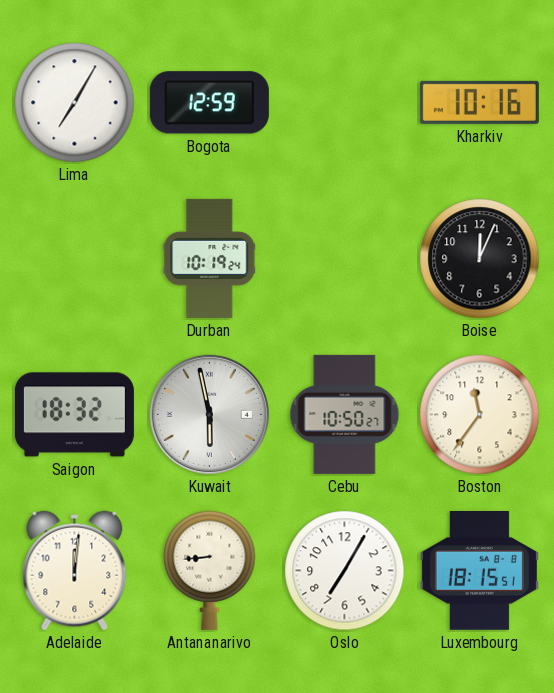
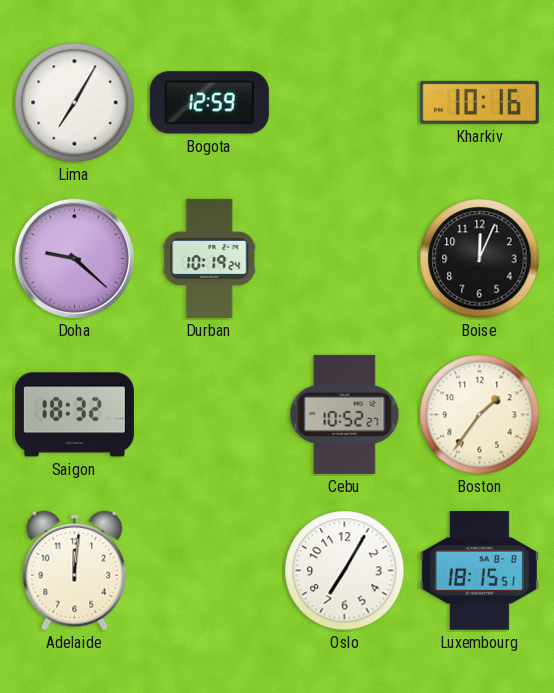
Doha: none -> 9:22
Kuwait: 5:58 -> none
Cebu: 10:50 -> 10:52
Boston: 11:36 -> 1:36
Antananarivo: 8:44 -> none
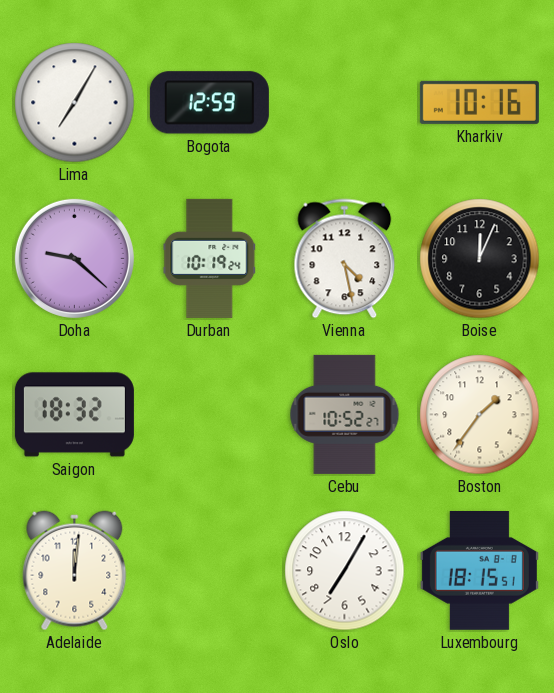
Vienna: none -> 4:28
